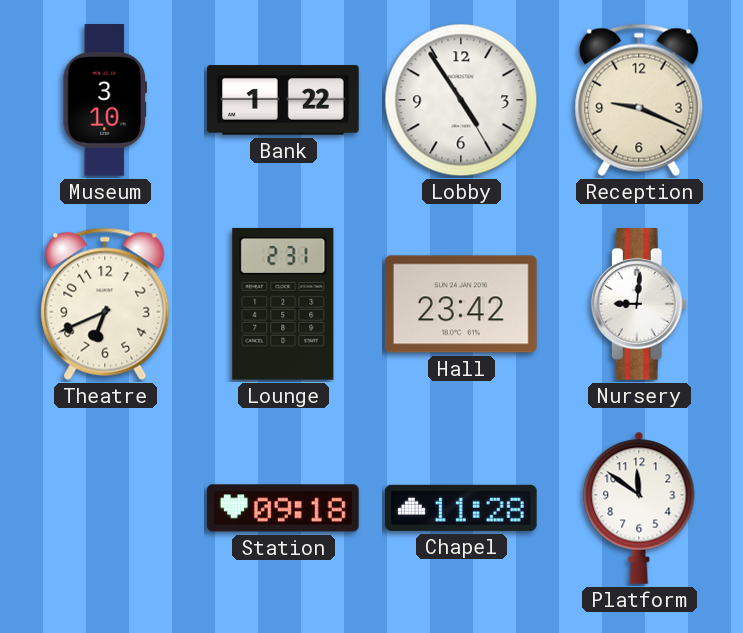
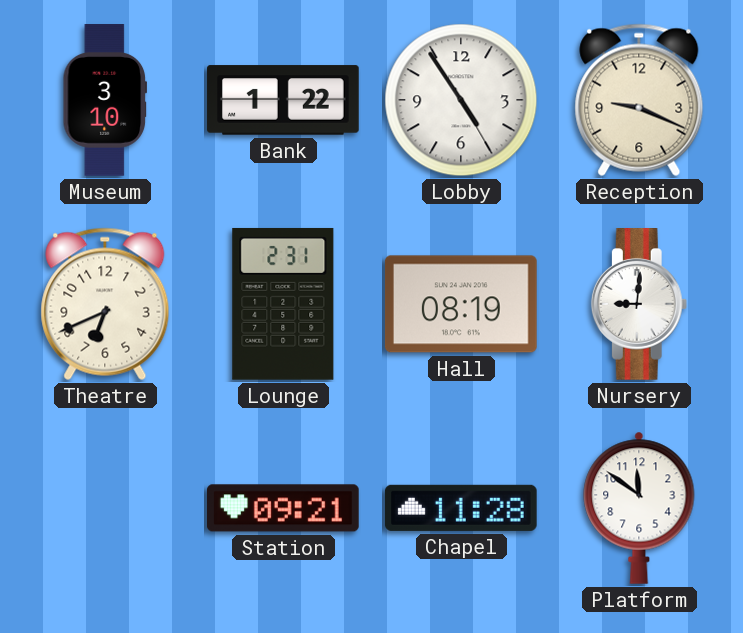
Hall: 23:42 -> 08:19
Station: 09:18 -> 09:21
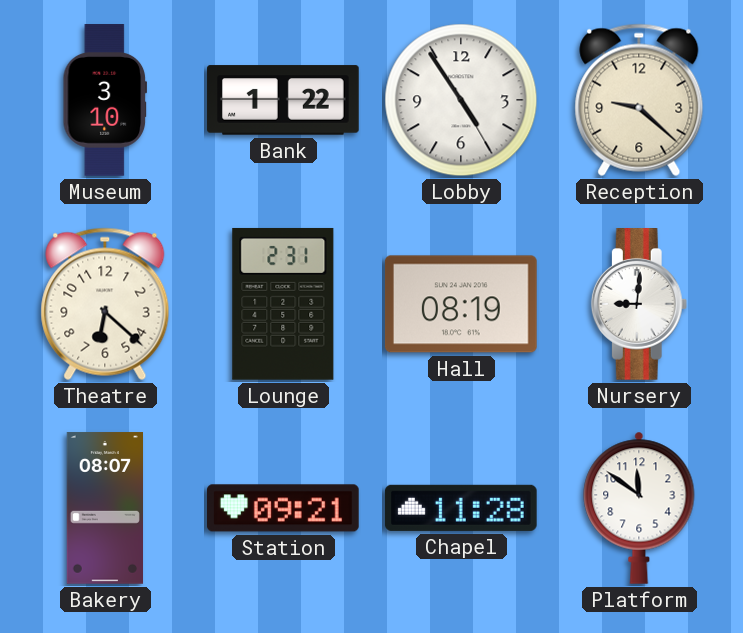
Reception: 9:19 -> 9:22
Theatre: 6:41 -> 6:22
Bakery: none -> 08:07
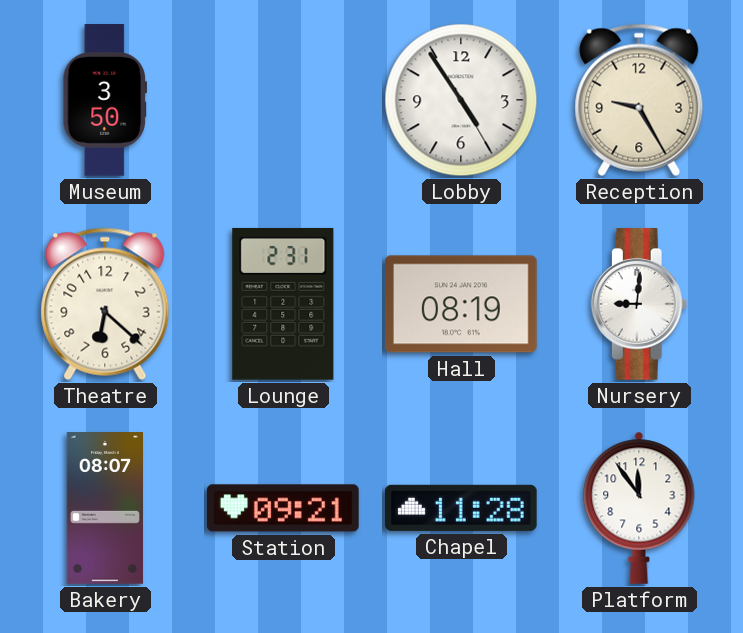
Museum: 3:10 -> 3:50
Bank: 1:22 -> none
Reception: 9:22 -> 9:25
Platform: 11:51 -> 11:54
